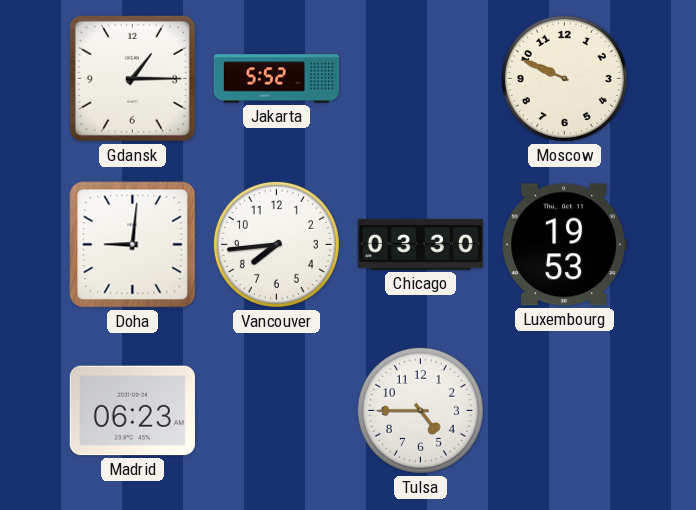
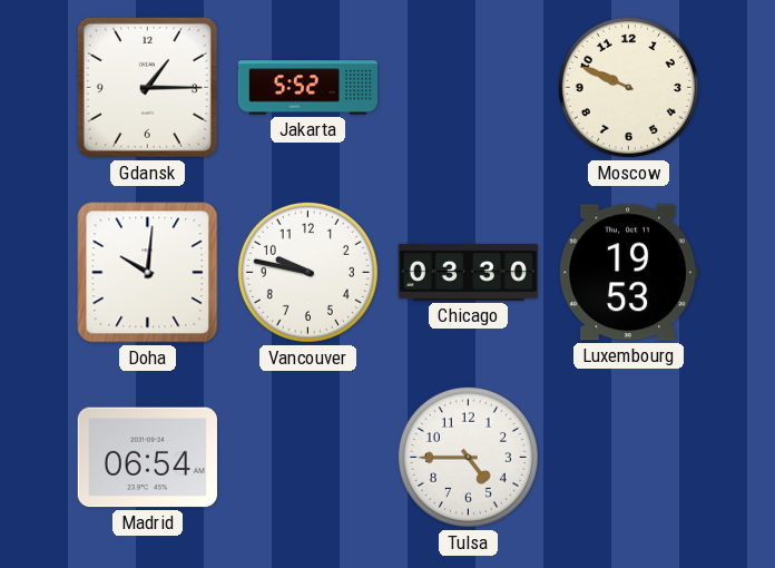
Doha: 9:01 -> 10:01
Vancouver: 7:44 -> 9:47
Madrid: 06:23 -> 06:54
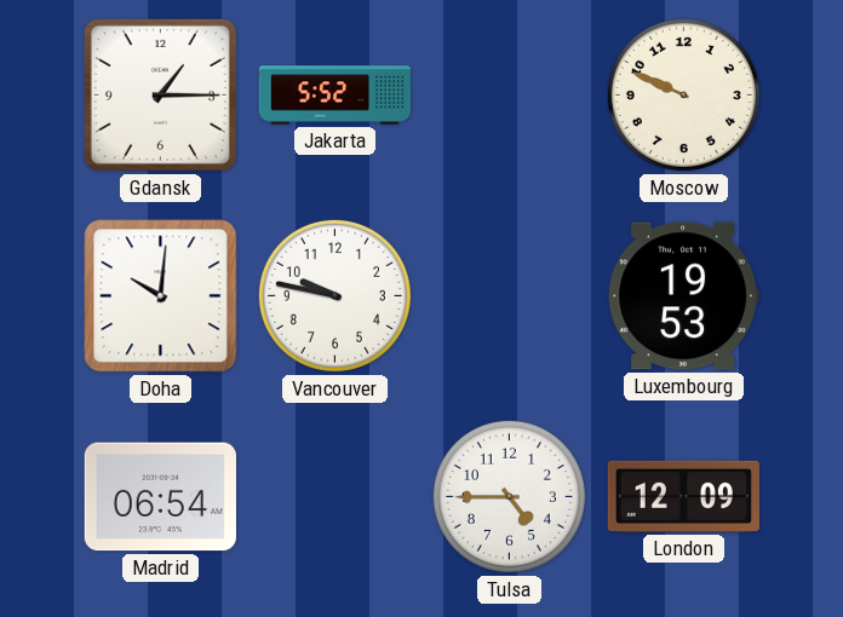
Chicago: 03:30 -> none
London: none -> 12:09
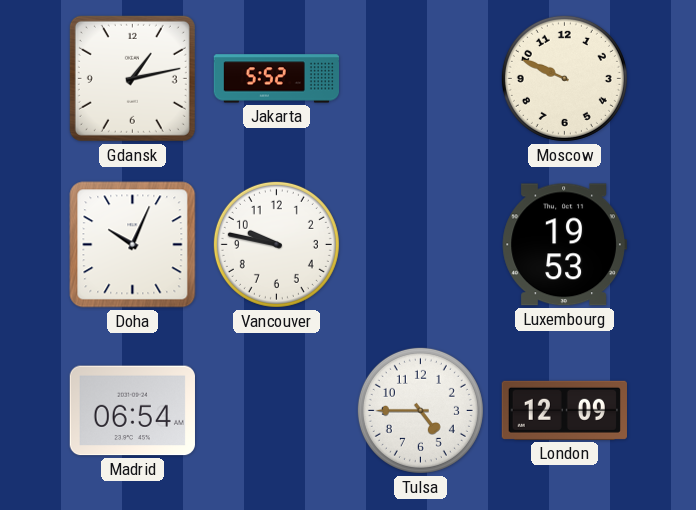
Gdansk: 1:15 -> 1:13
Doha: 10:01 -> 10:04
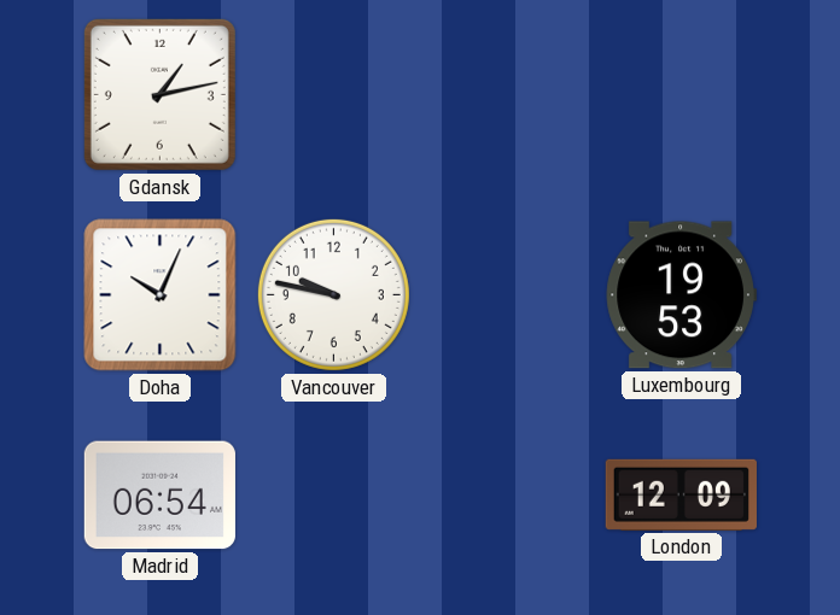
Jakarta: 5:52 -> none
Moscow: 9:49 -> none
Tulsa: 4:45 -> none
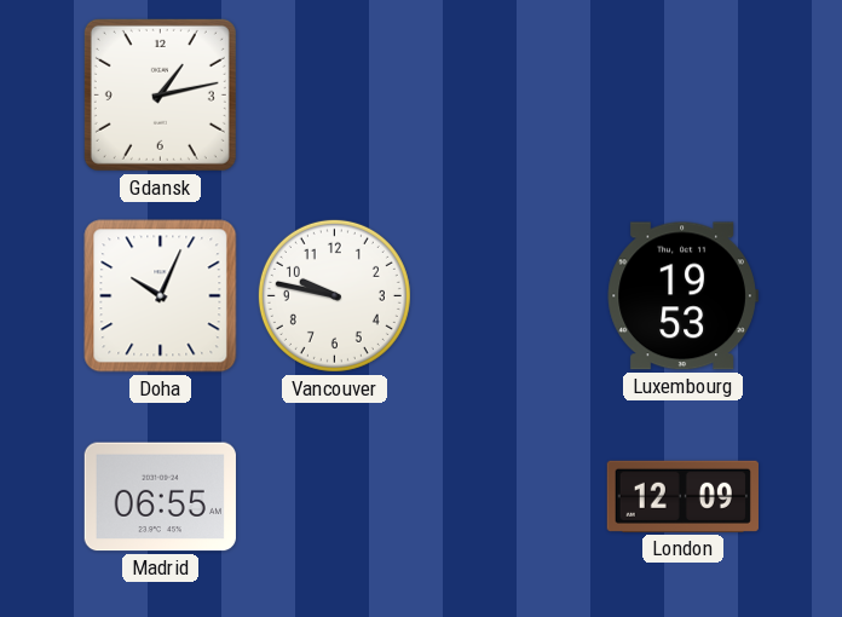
Madrid: 06:54 -> 06:55
